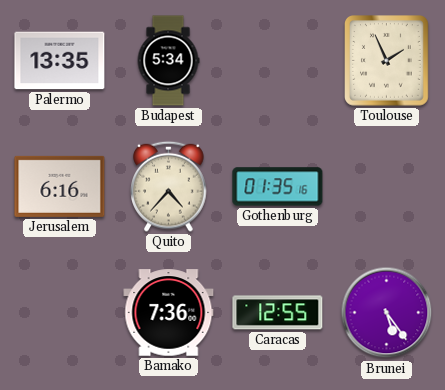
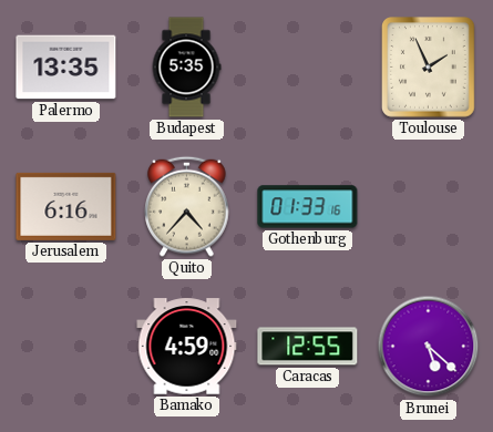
Budapest: 5:34 -> 5:35
Gothenburg: 01:35 -> 01:33
Bamako: 7:36 -> 4:59
Brunei: 5:24 -> 5:22
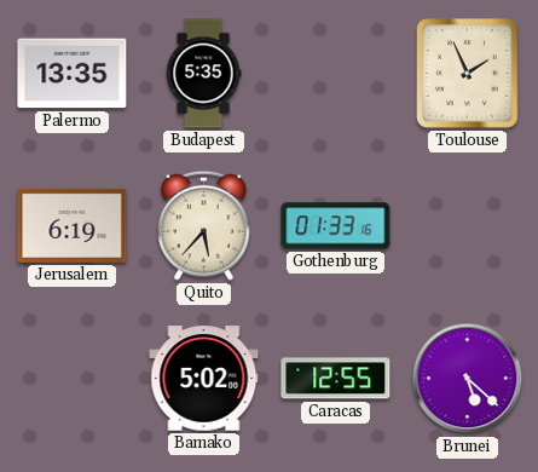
Jerusalem: 6:16 -> 6:19
Quito: 4:37 -> 5:37
Bamako: 4:59 -> 5:02
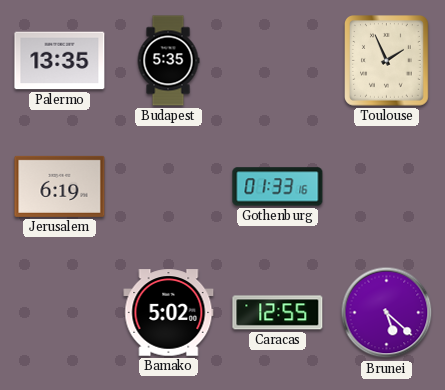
Quito: 5:37 -> none
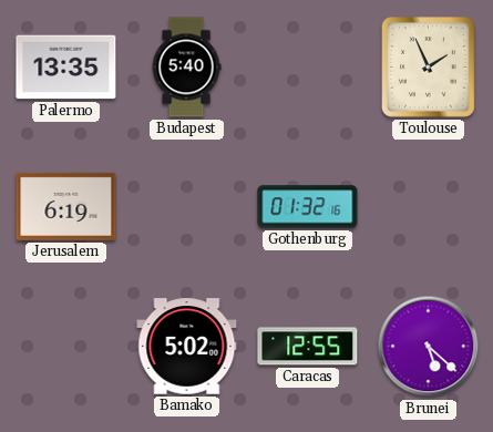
Budapest: 5:35 -> 5:40
Gothenburg: 01:33 -> 01:32
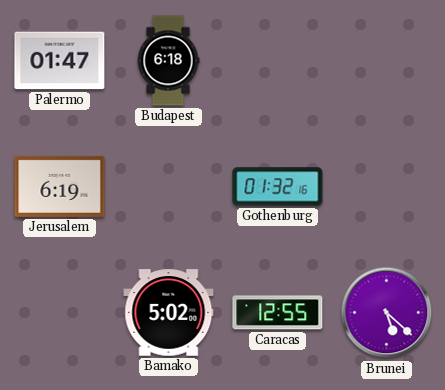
Palermo: 13:35 -> 01:47
Budapest: 5:40 -> 6:18
Toulouse: 1:56 -> none
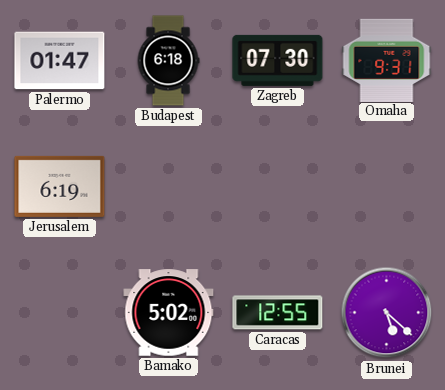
Zagreb: none -> 07:30
Omaha: none -> 9:31
Gothenburg: 01:32 -> none
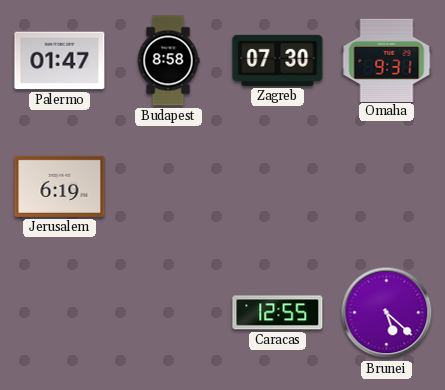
Budapest: 6:18 -> 8:58
Bamako: 5:02 -> none
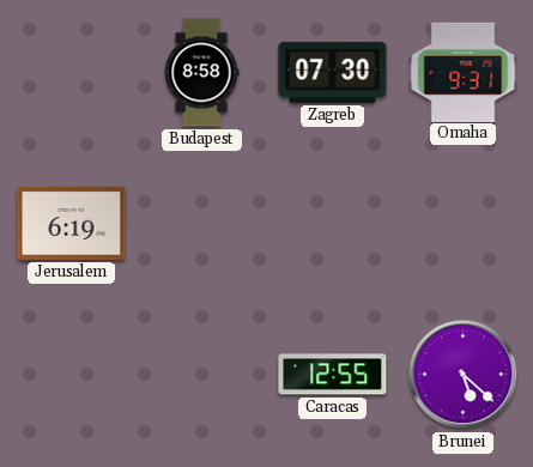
Palermo: 01:47 -> none
